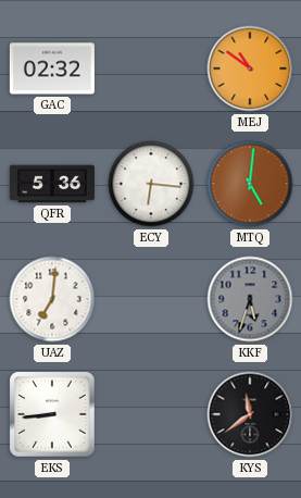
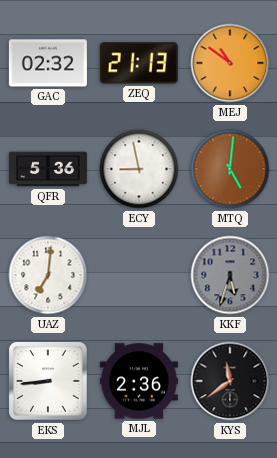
ZEQ: none -> 21:13
ECY: 6:16 -> 8:58
MJL: none -> 2:36
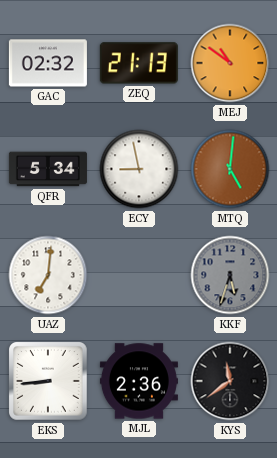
QFR: 5:36 -> 5:34
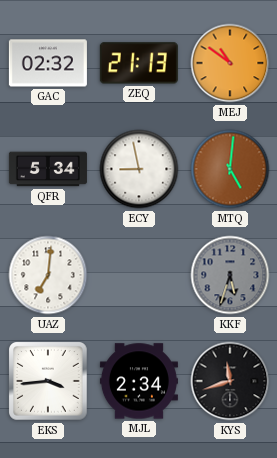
EKS: 8:44 -> 3:44
MJL: 2:36 -> 2:34
KYS: 11:39 -> 11:42
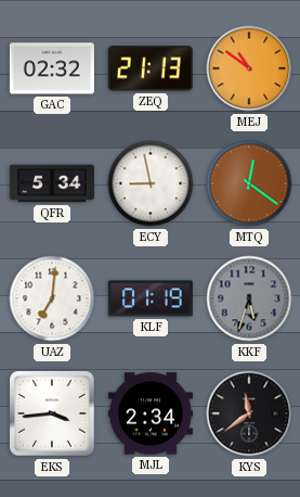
MTQ: 5:01 -> 12:21
KLF: none -> 01:19
KYS: 11:42 -> 11:39
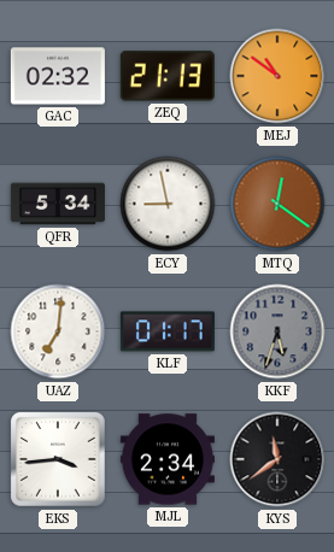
KLF: 01:19 -> 01:17
